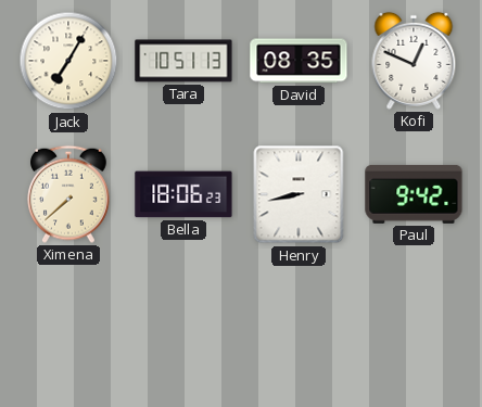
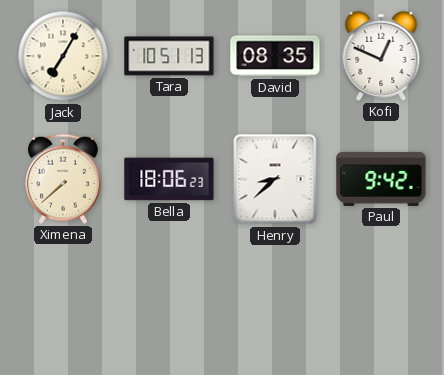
Henry: 8:43 -> 8:38
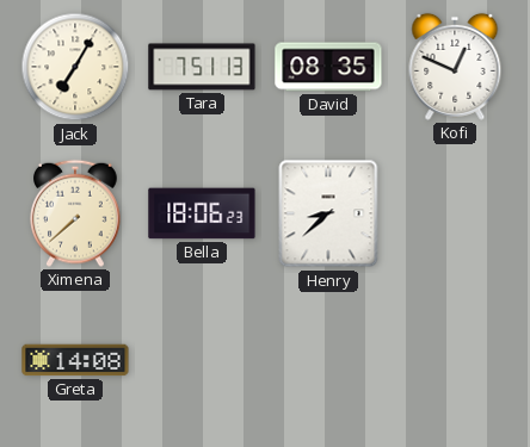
Tara: 10:51 -> 7:51
Paul: 9:42 -> none
Greta: none -> 14:08
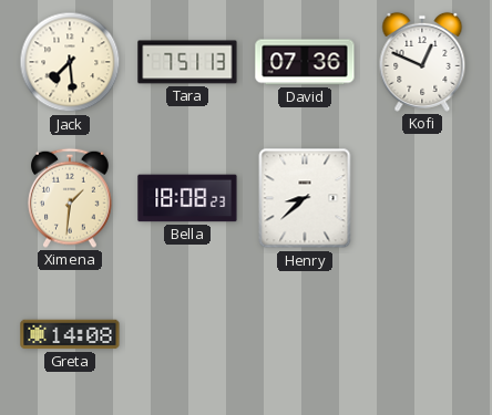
Jack: 7:05 -> 7:29
David: 08:35 -> 07:36
Ximena: 7:38 -> 1:31
Bella: 18:06 -> 18:08
